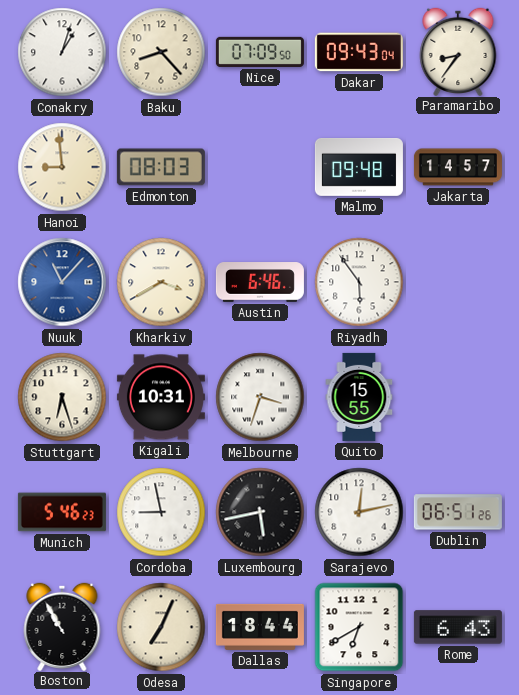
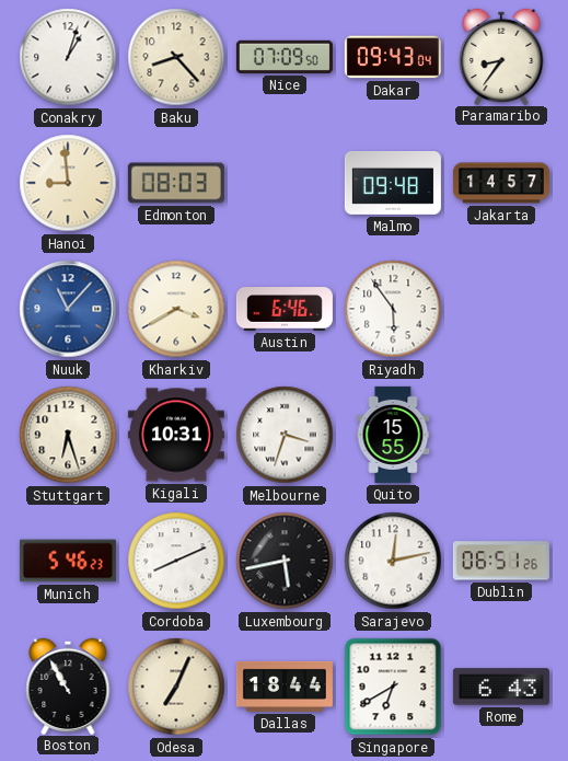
Cordoba: 8:58 -> 8:11
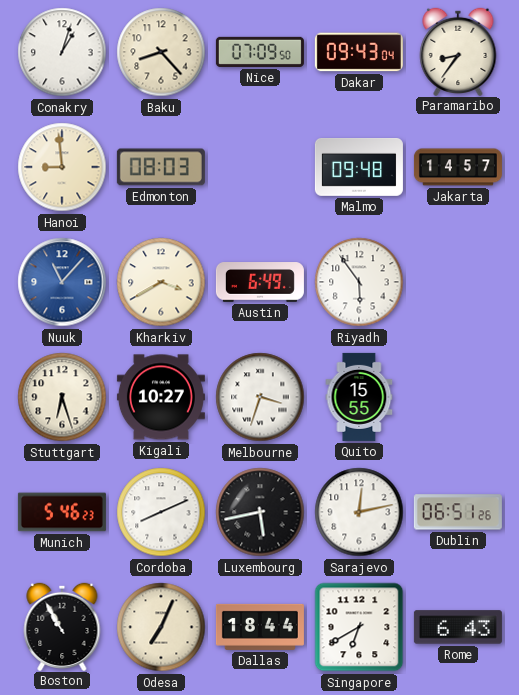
Austin: 6:46 -> 6:49
Kigali: 10:31 -> 10:27
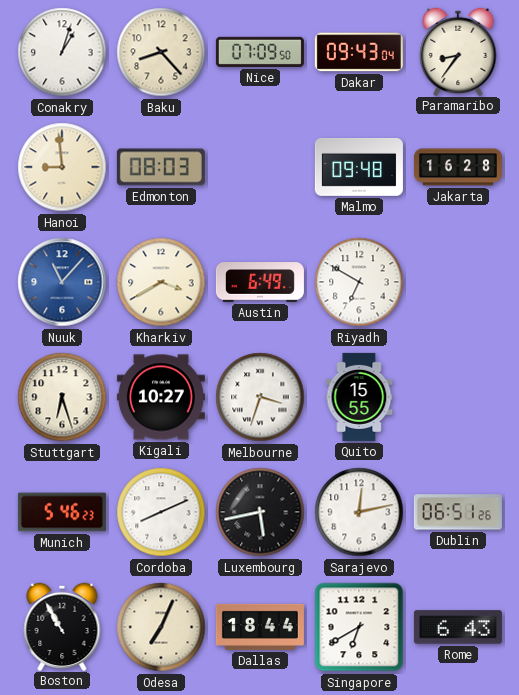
Jakarta: 14:57 -> 16:28
Riyadh: 5:54 -> 6:50
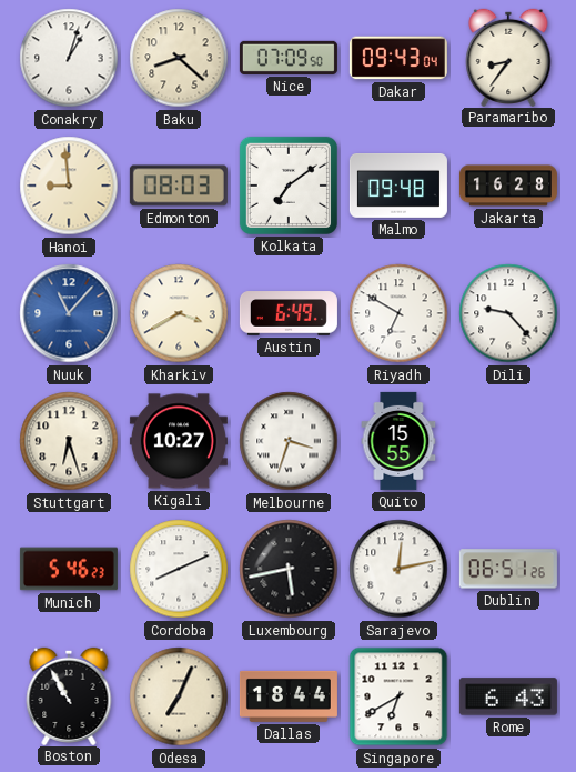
Baku: 8:23 -> 8:22
Kolkata: none -> 7:09
Dili: none -> 9:23
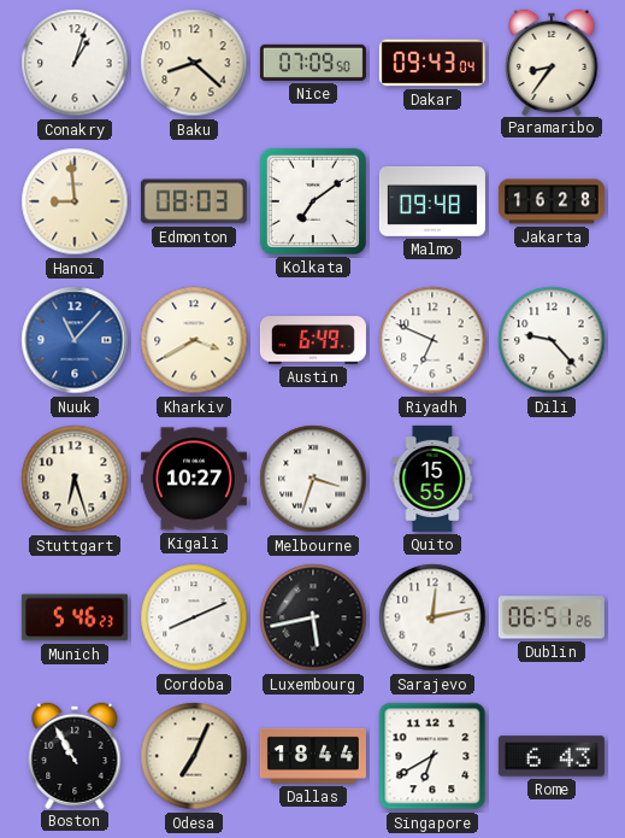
Riyadh: 6:50 -> 6:49
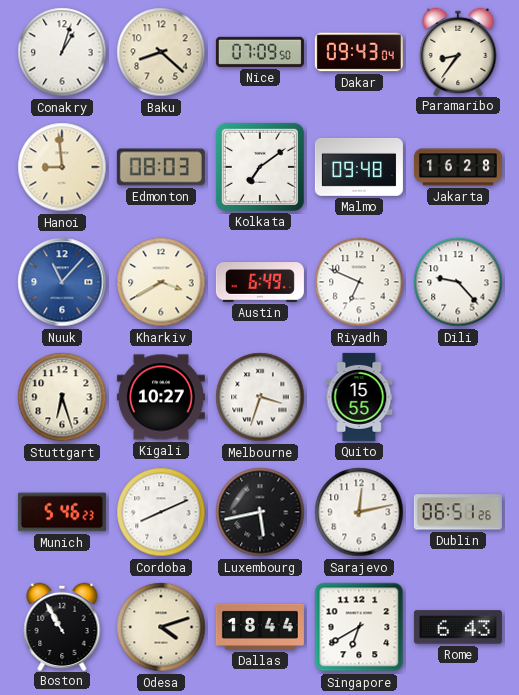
Odesa: 7:04 -> 4:12
